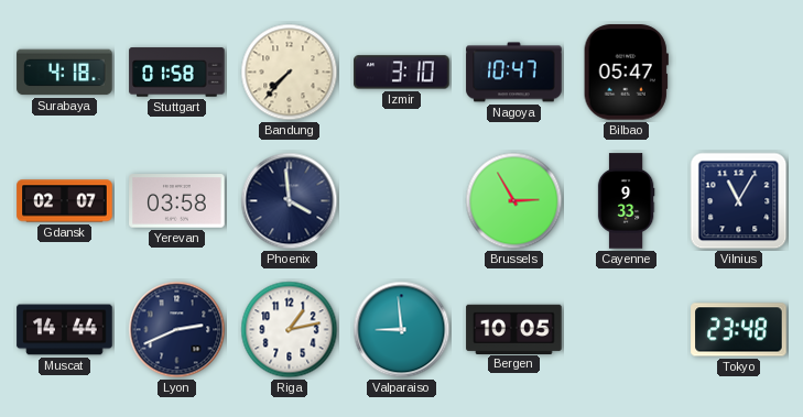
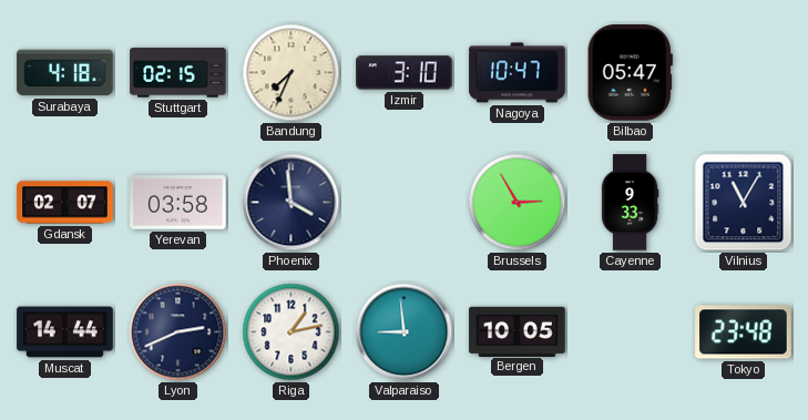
Stuttgart: 01:58 -> 02:15
Bandung: 7:37 -> 7:34
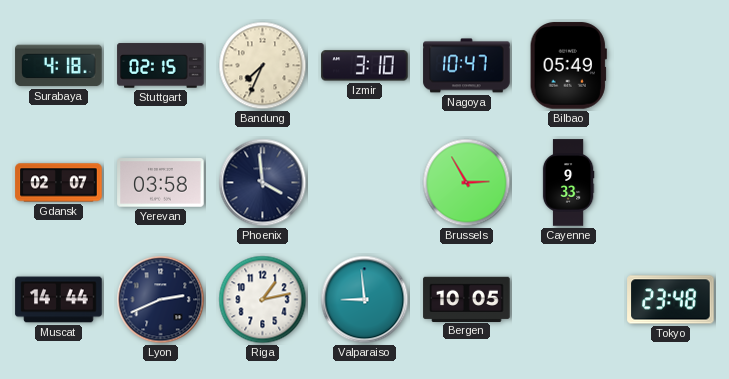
Bilbao: 05:47 -> 05:49
Vilnius: 11:05 -> none
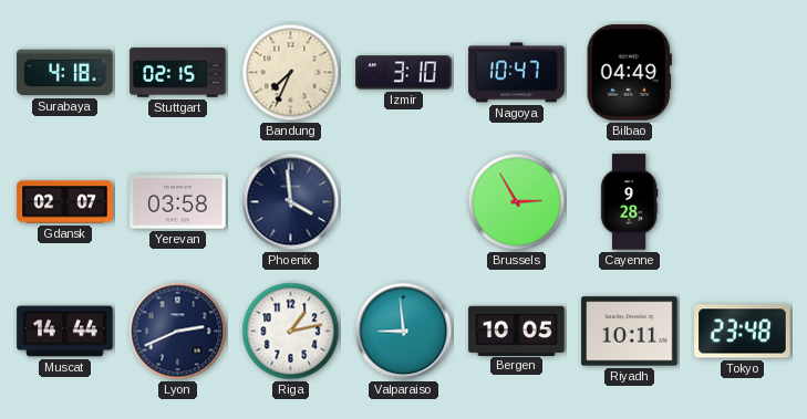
Bilbao: 05:49 -> 04:49
Cayenne: 9:33 -> 9:28
Riyadh: none -> 10:11
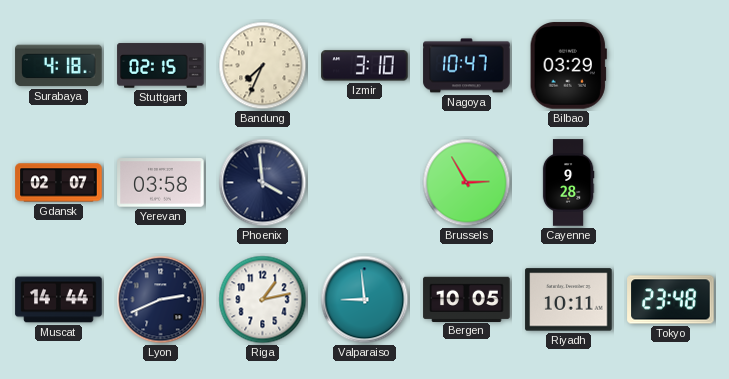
Bilbao: 04:49 -> 03:29
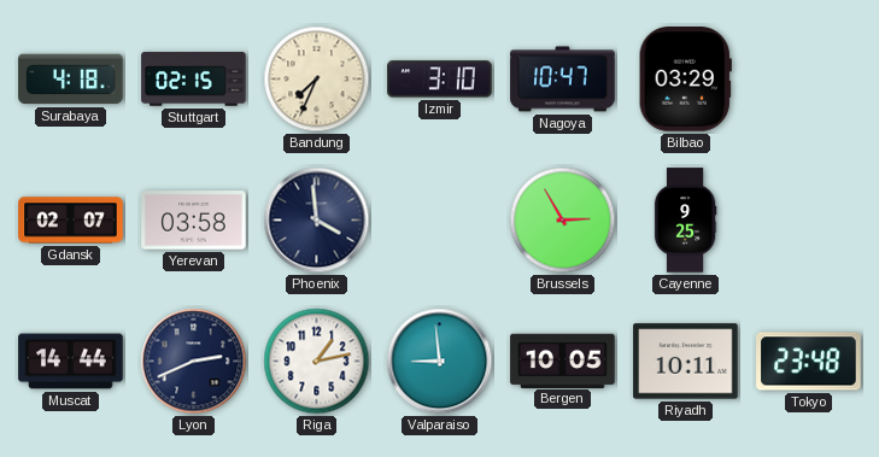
Cayenne: 9:28 -> 9:25
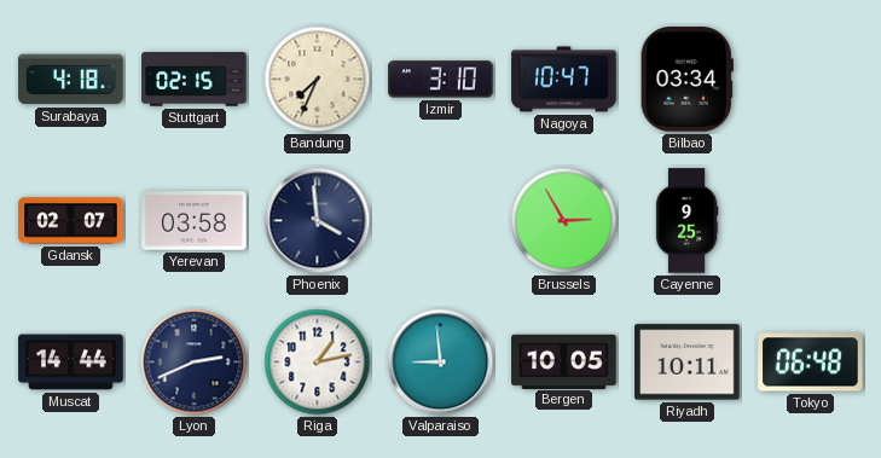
Bilbao: 03:29 -> 03:34
Tokyo: 23:48 -> 06:48
